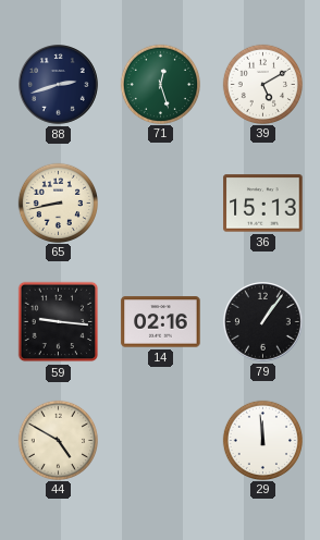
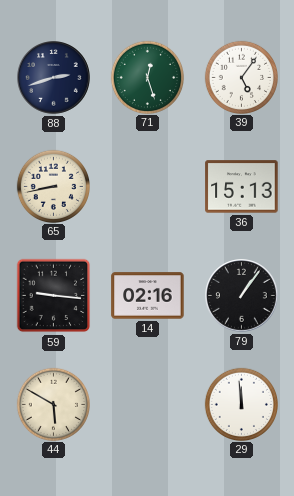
39: 5:10 -> 5:06
44: 4:50 -> 5:50
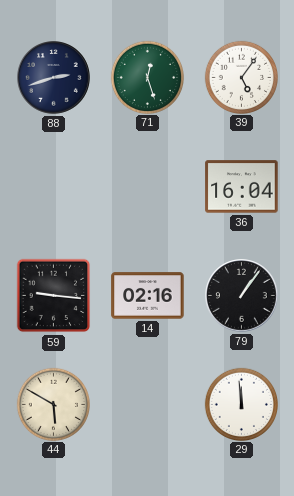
65: 8:43 -> none
36: 15:13 -> 16:04
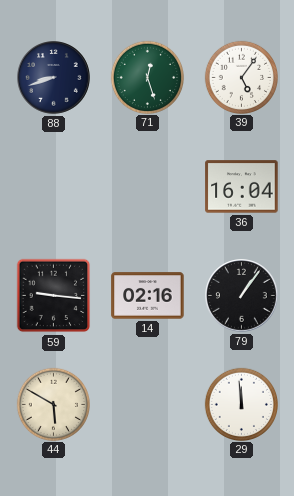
88: 2:42 -> 8:42
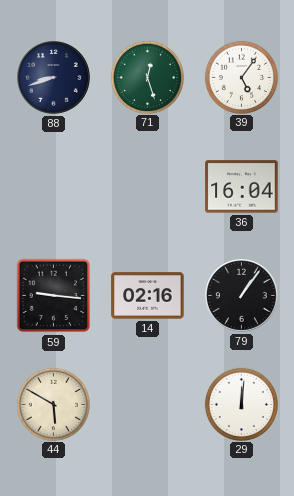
29: 11:59 -> 12:01
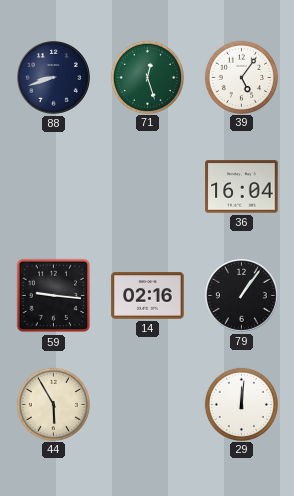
44: 5:50 -> 5:55
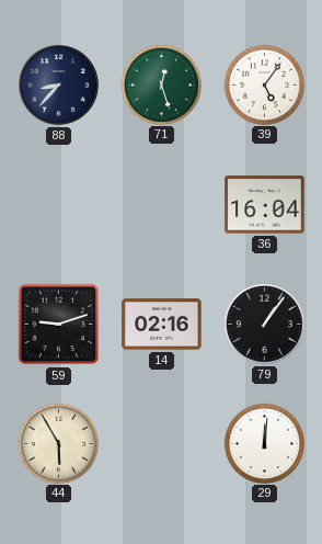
88: 8:42 -> 8:37
59: 9:16 -> 9:12
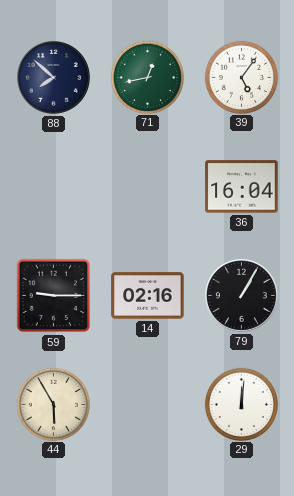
88: 8:37 -> 7:52
71: 12:27 -> 12:43
59: 9:12 -> 9:15
79: 1:06 -> 1:05
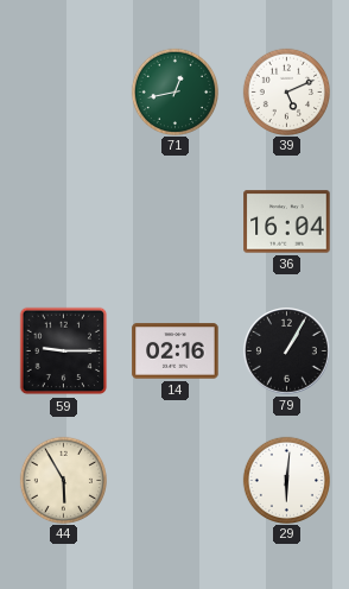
88: 7:52 -> none
39: 5:06 -> 5:11
29: 12:01 -> 6:01
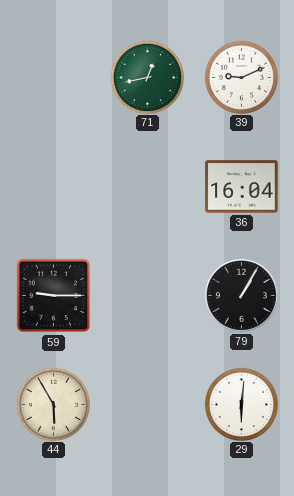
39: 5:11 -> 9:11
14: 02:16 -> none
